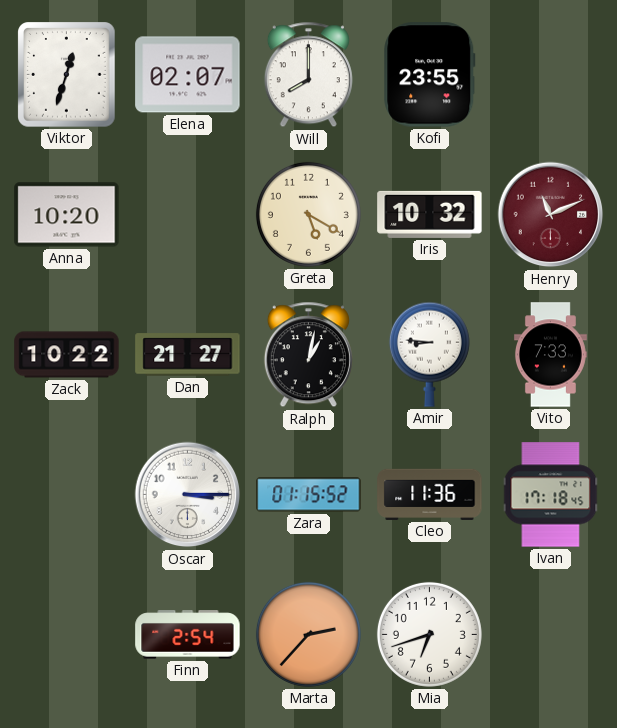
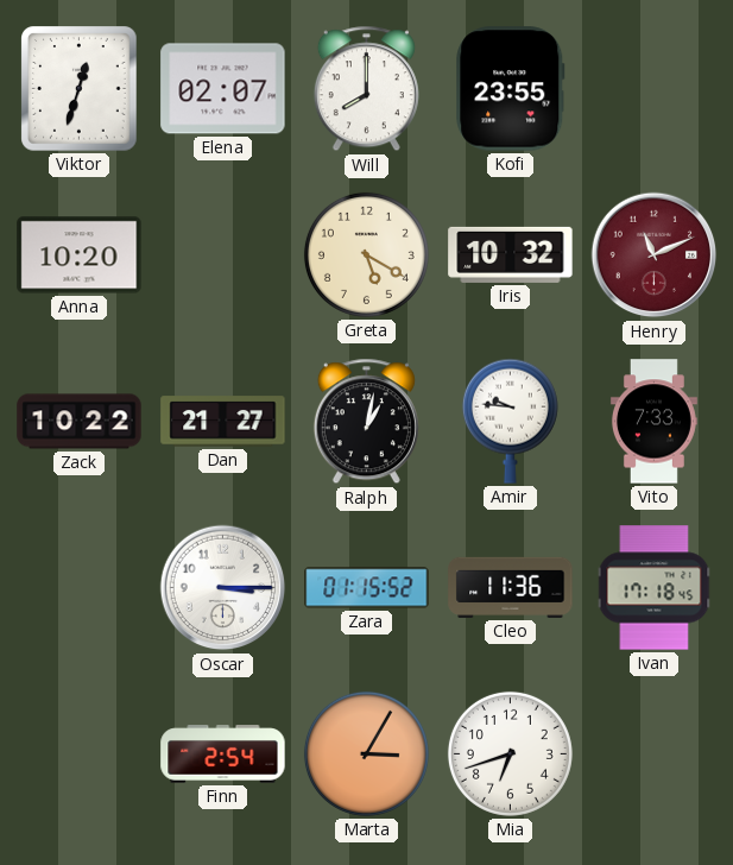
Amir: 8:46 -> 9:46
Marta: 2:37 -> 3:05
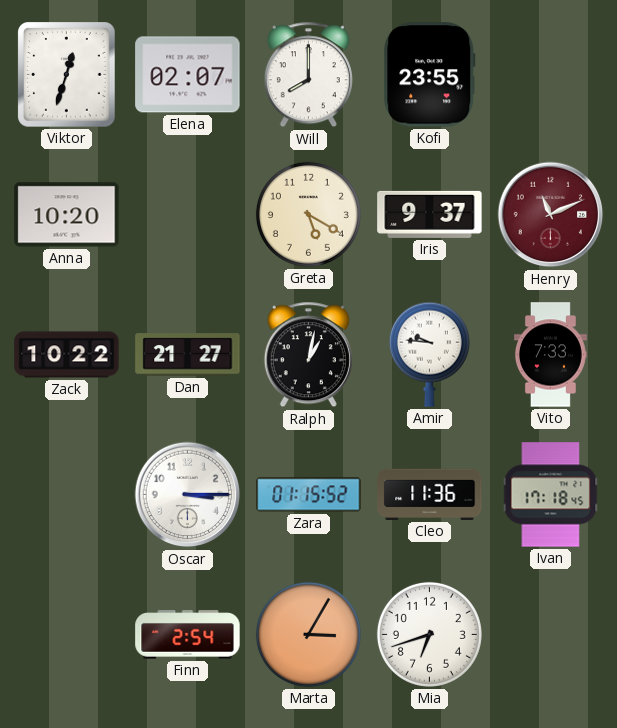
Iris: 10:32 -> 9:37
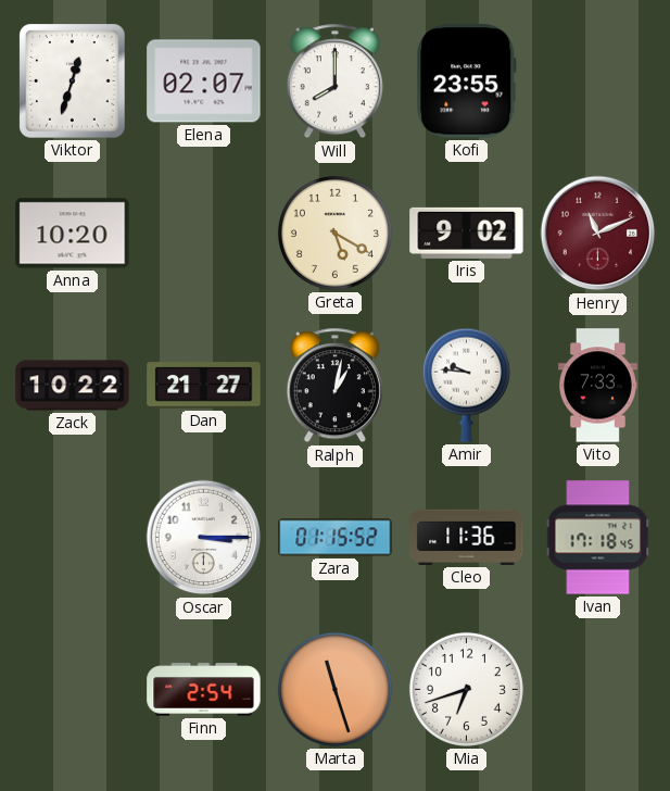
Iris: 9:37 -> 9:02
Marta: 3:05 -> 11:27
